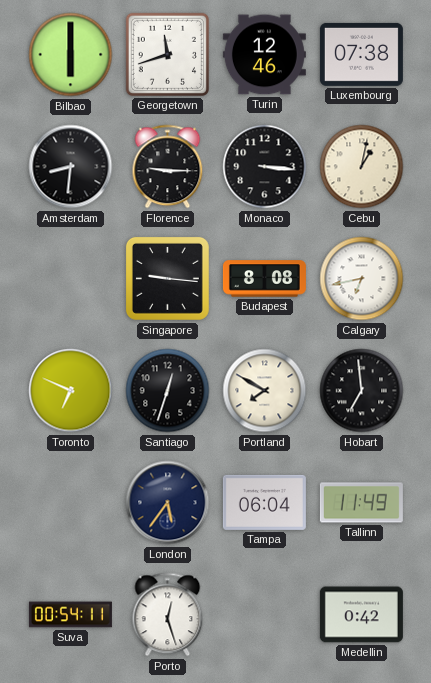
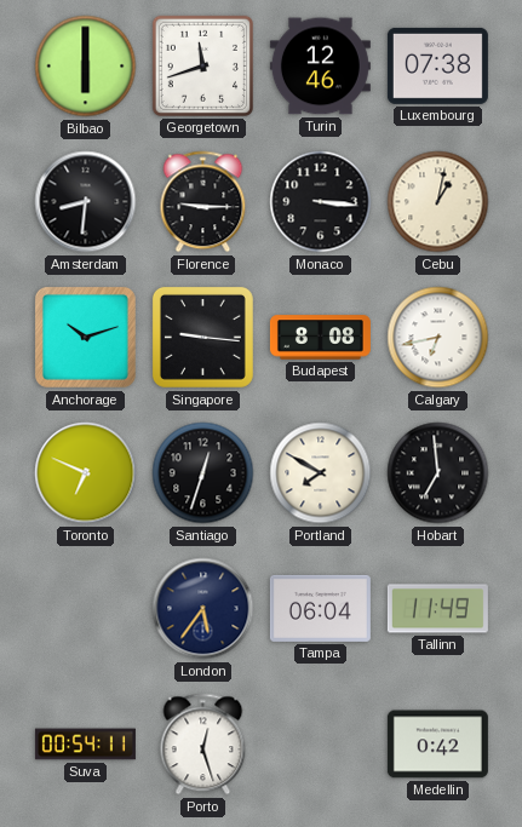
Anchorage: none -> 10:12
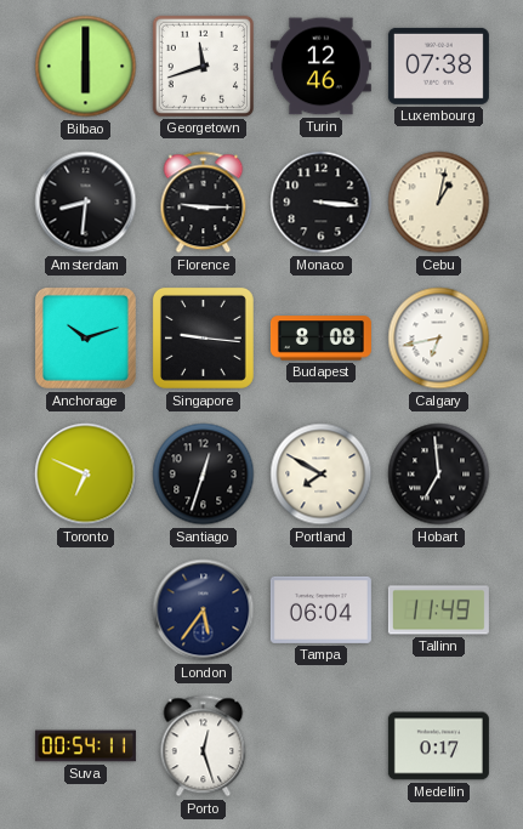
Medellin: 0:42 -> 0:17
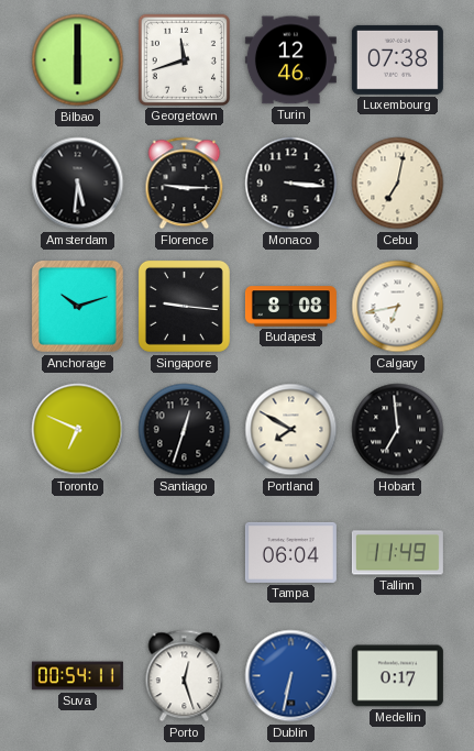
Amsterdam: 8:31 -> 5:31
Cebu: 1:02 -> 7:02
London: 5:36 -> none
Dublin: none -> 6:32
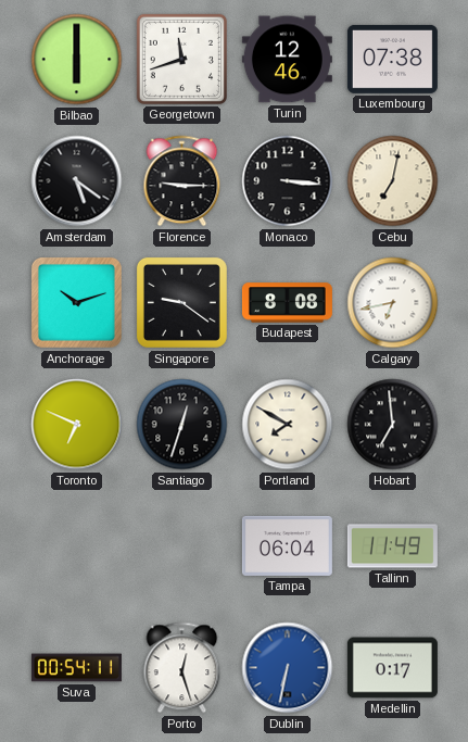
Amsterdam: 5:31 -> 5:21
Singapore: 9:16 -> 9:21
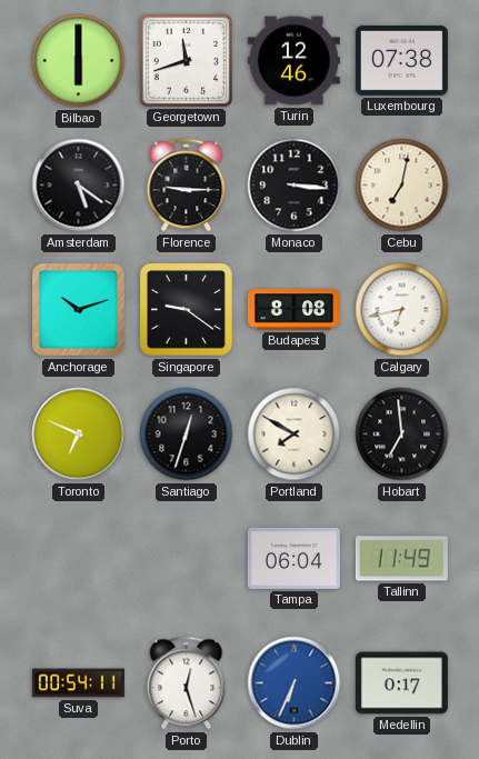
Dublin: 6:32 -> 6:34
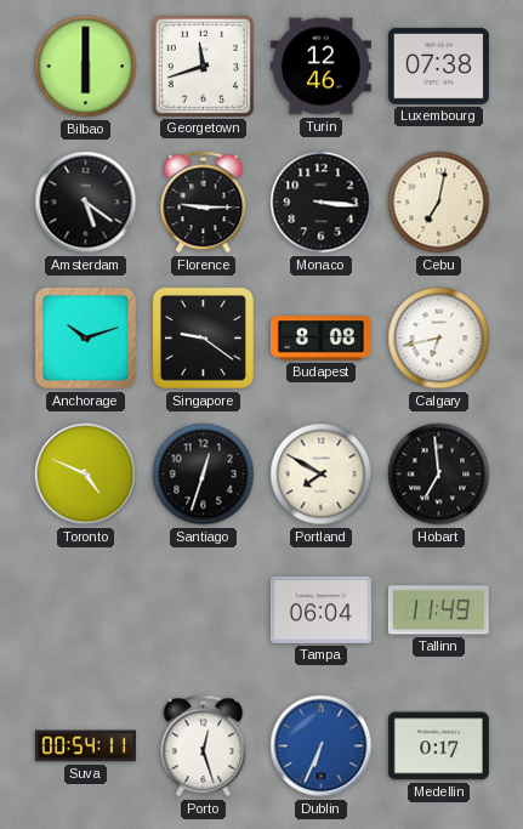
Toronto: 6:49 -> 4:49
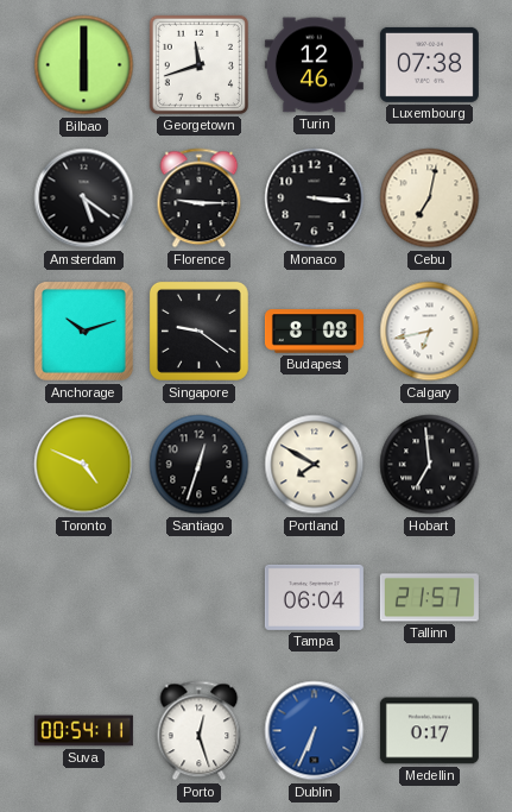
Tallinn: 11:49 -> 21:57
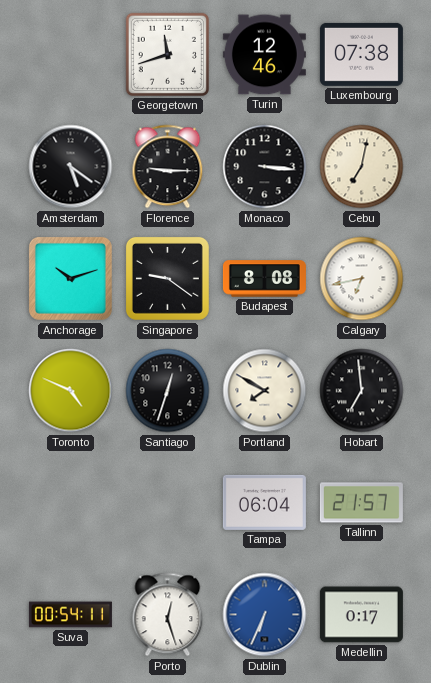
Bilbao: 6:00 -> none
